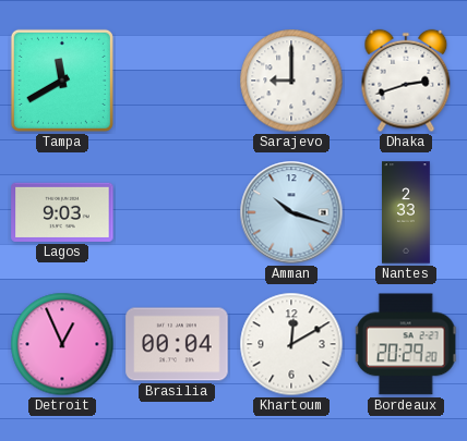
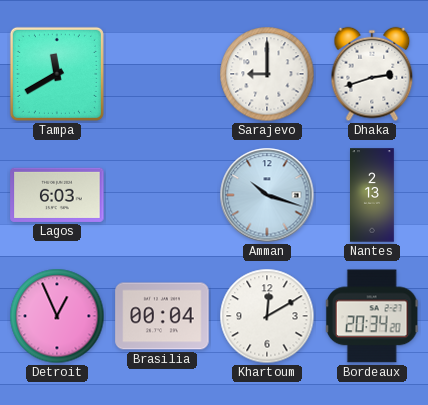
Lagos: 9:03 -> 6:03
Nantes: 2:33 -> 2:13
Bordeaux: 20:29 -> 20:34
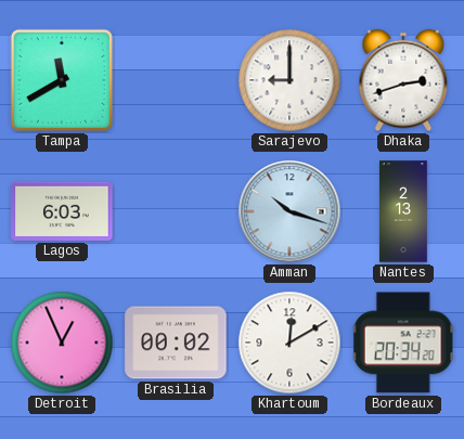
Brasilia: 00:04 -> 00:02
